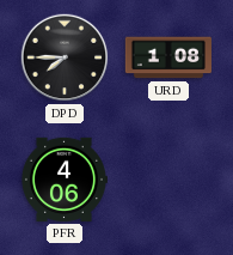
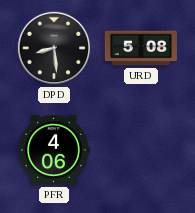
DPD: 7:45 -> 8:29
URD: 1:08 -> 5:08
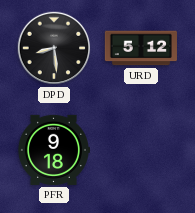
URD: 5:08 -> 5:12
PFR: 4:06 -> 9:18
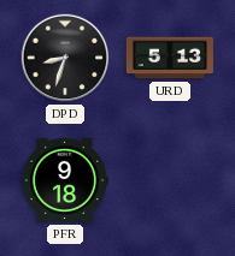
DPD: 8:29 -> 8:33
URD: 5:12 -> 5:13
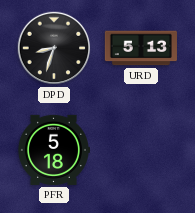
PFR: 9:18 -> 5:18
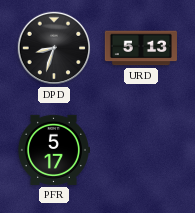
PFR: 5:18 -> 5:17
